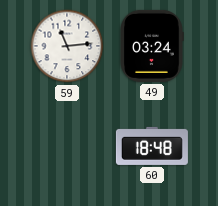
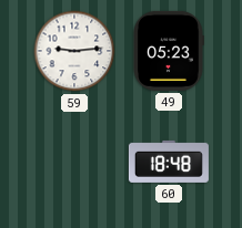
59: 11:14 -> 9:14
49: 03:24 -> 05:23
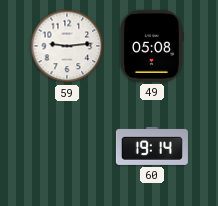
49: 05:23 -> 05:08
60: 18:48 -> 19:14
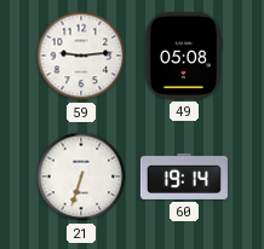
21: none -> 6:33
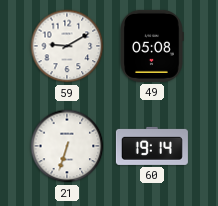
59: 9:14 -> 9:10
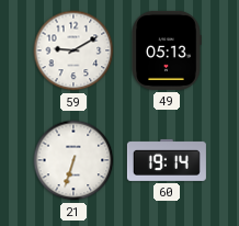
49: 05:08 -> 05:13
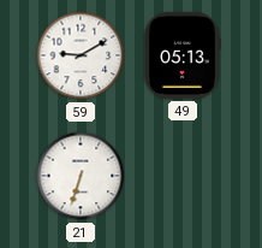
60: 19:14 -> none
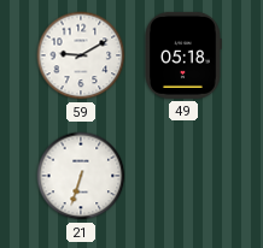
49: 05:13 -> 05:18
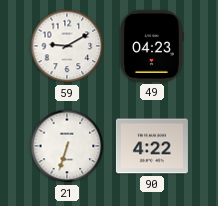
49: 05:18 -> 04:23
90: none -> 4:22
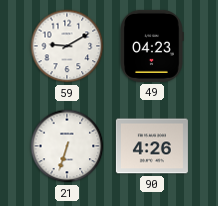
90: 4:22 -> 4:26
